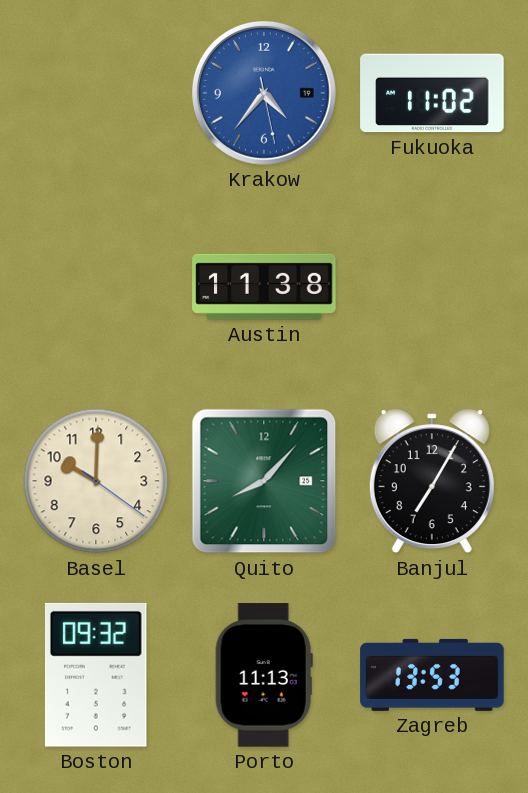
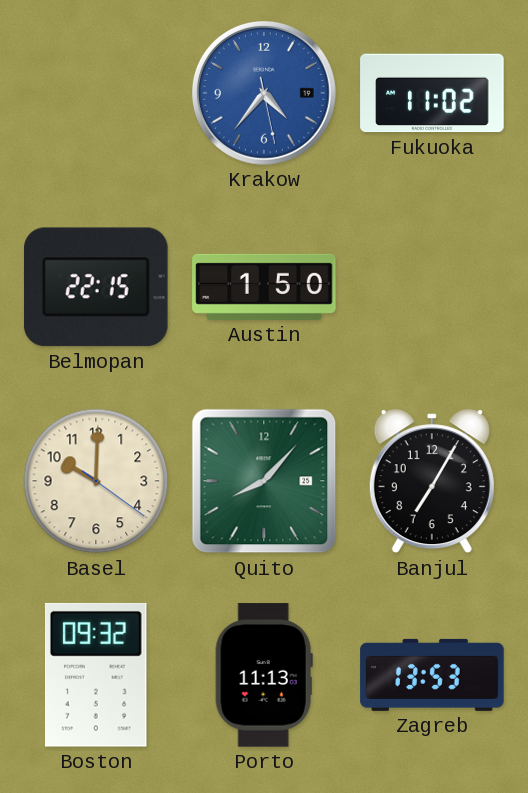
Belmopan: none -> 22:15
Austin: 11:38 -> 1:50
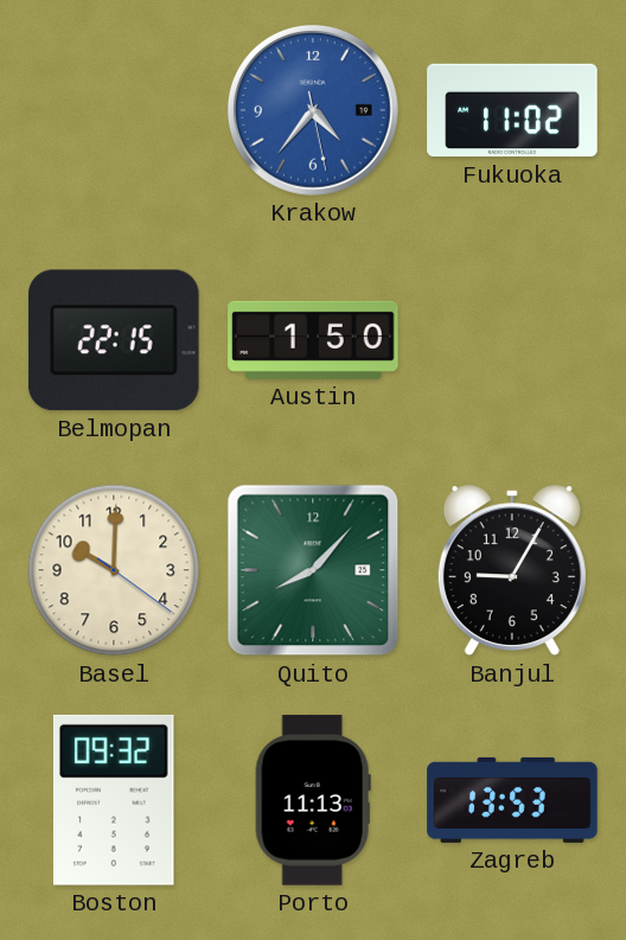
Banjul: 7:05 -> 9:05
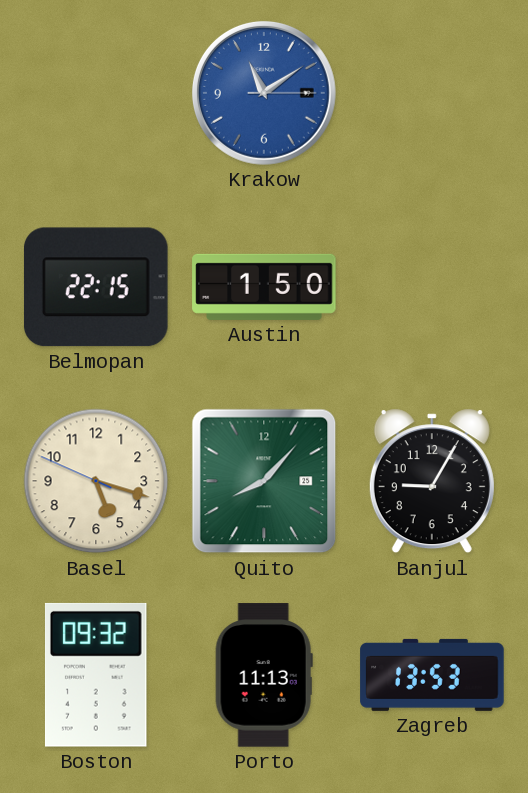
Krakow: 4:36 -> 11:09
Fukuoka: 11:02 -> none
Basel: 10:00 -> 5:17
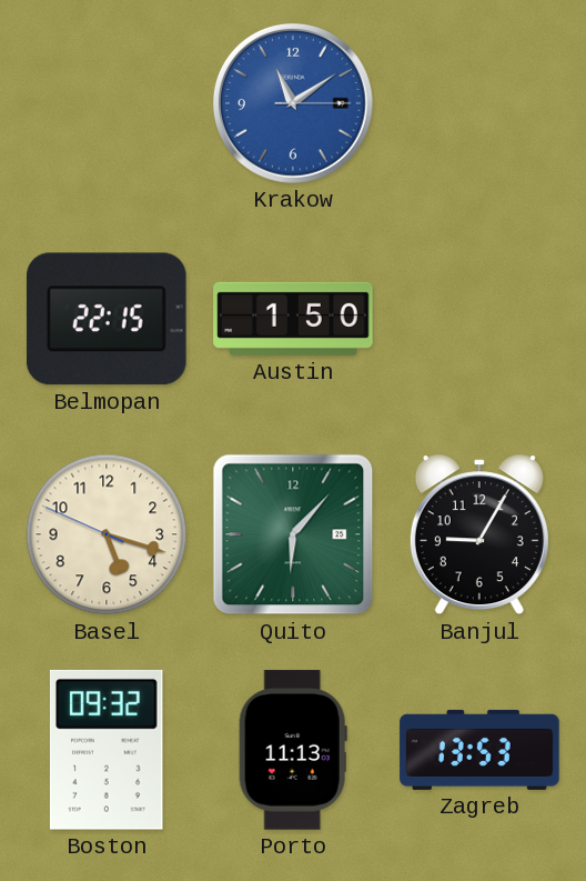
Quito: 8:07 -> 6:07
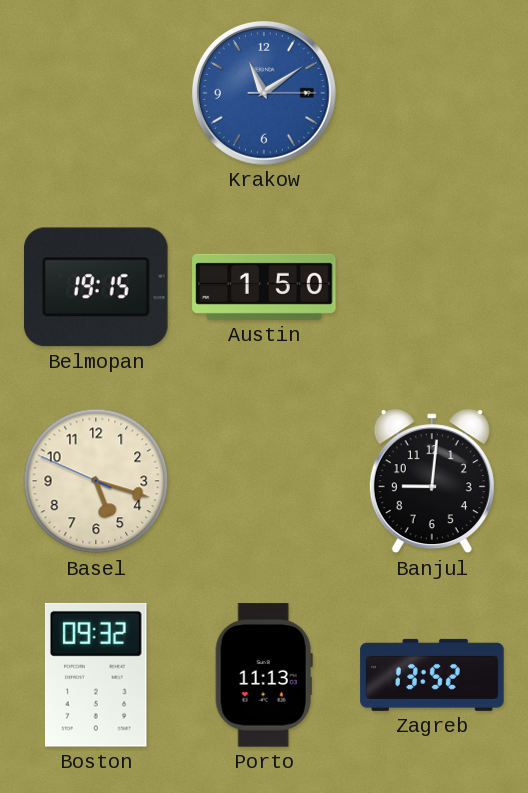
Belmopan: 22:15 -> 19:15
Quito: 6:07 -> none
Banjul: 9:05 -> 9:01
Zagreb: 13:53 -> 13:52
